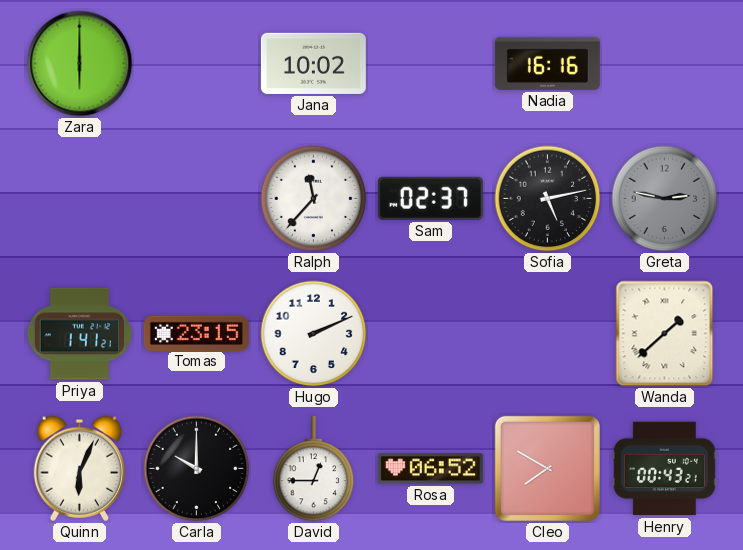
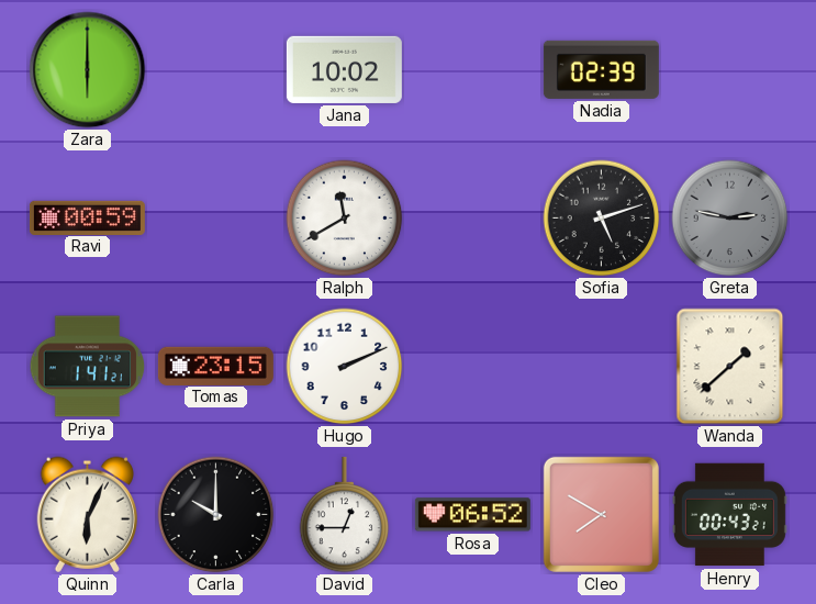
Nadia: 16:16 -> 02:39
Ravi: none -> 00:59
Ralph: 11:37 -> 11:40
Sam: 02:37 -> none
Sofia: 5:13 -> 5:12
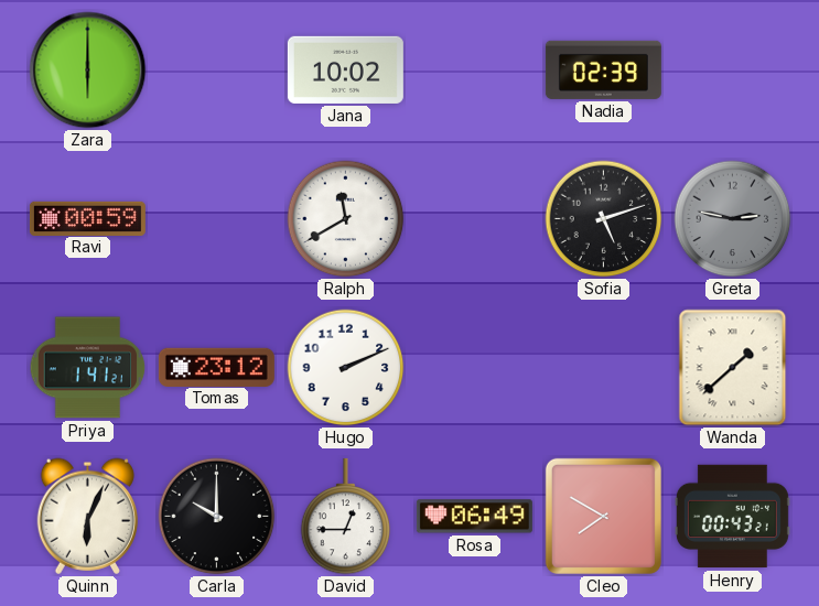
Tomas: 23:15 -> 23:12
Rosa: 06:52 -> 06:49
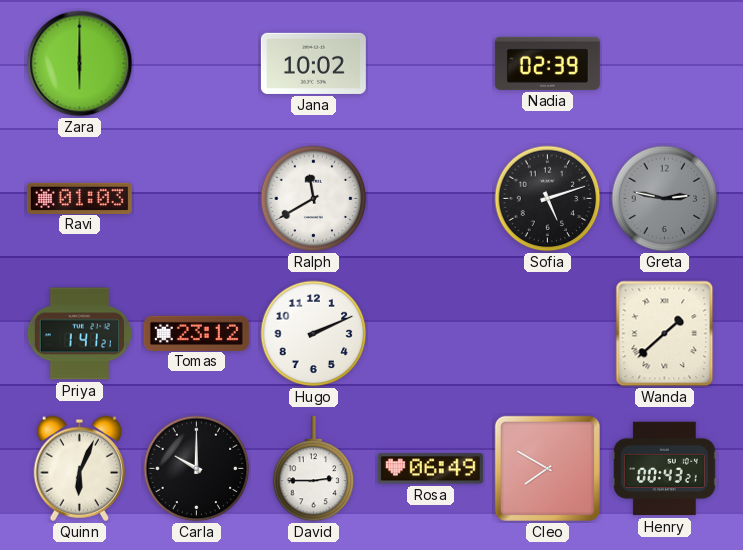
Ravi: 00:59 -> 01:03
David: 12:45 -> 2:45
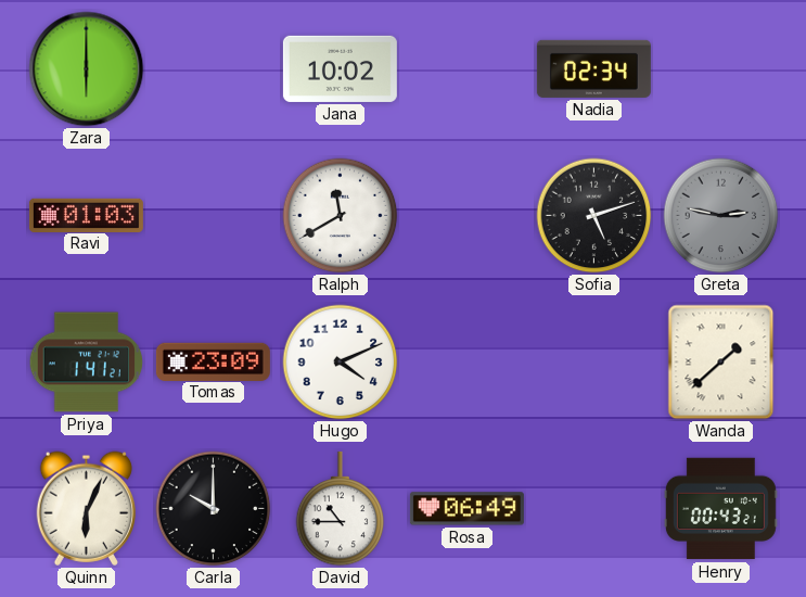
Nadia: 02:39 -> 02:34
Tomas: 23:12 -> 23:09
Hugo: 2:11 -> 4:11
David: 2:45 -> 10:45
Cleo: 7:50 -> none
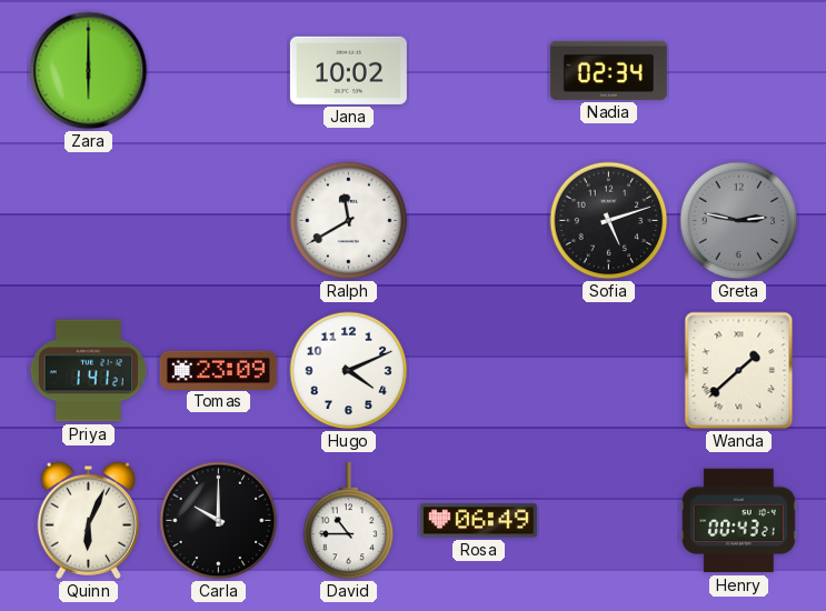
Ravi: 01:03 -> none
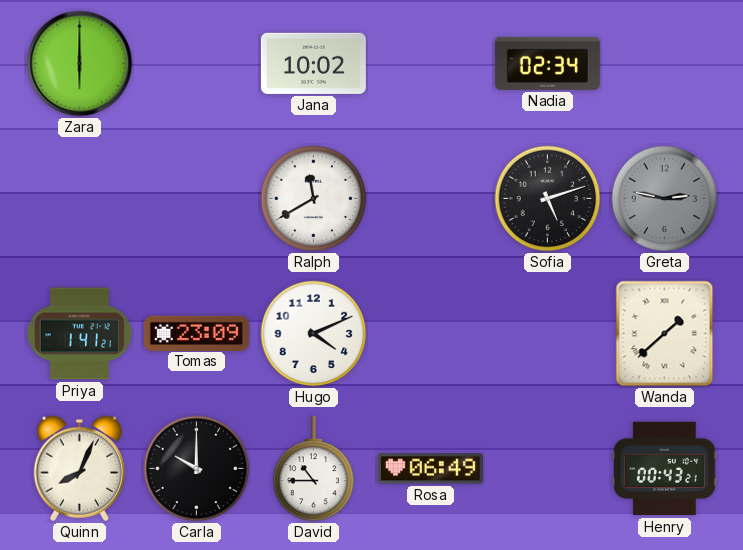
Quinn: 6:04 -> 8:04
